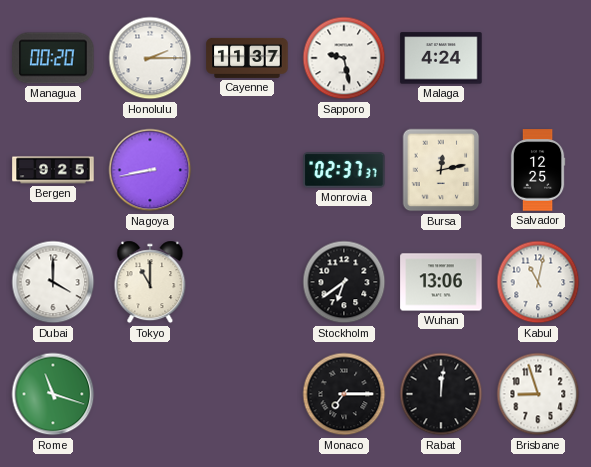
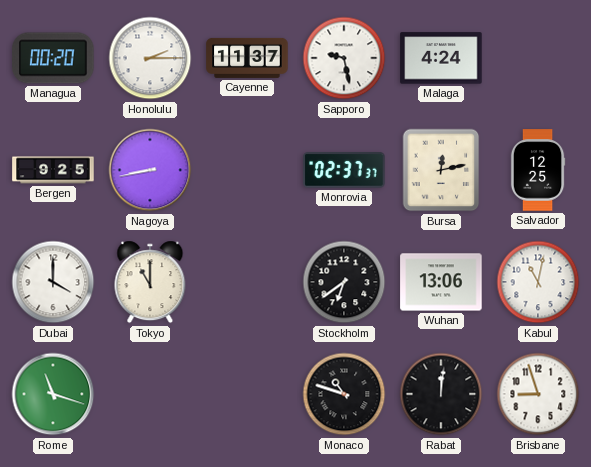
Monaco: 7:15 -> 10:48
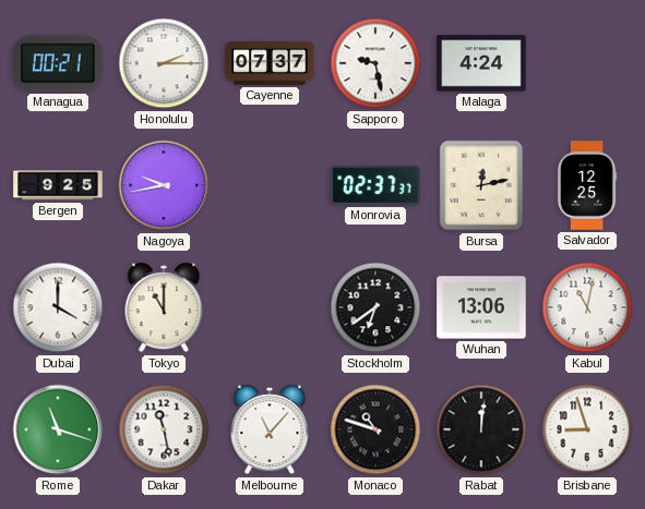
Managua: 00:20 -> 00:21
Cayenne: 11:37 -> 07:37
Nagoya: 8:43 -> 9:43
Dakar: none -> 11:28
Melbourne: none -> 11:07
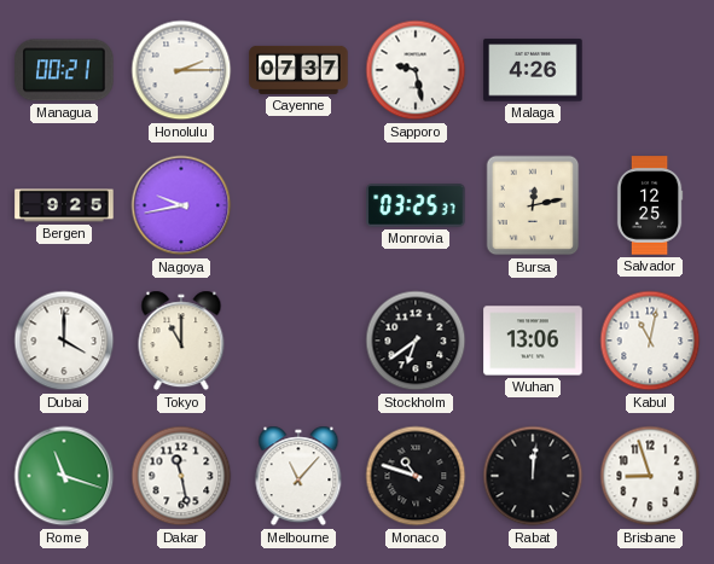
Malaga: 4:24 -> 4:26
Monrovia: 02:37 -> 03:25
